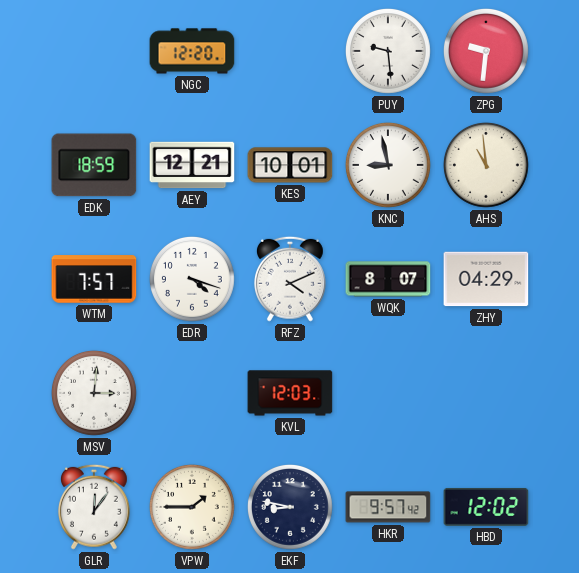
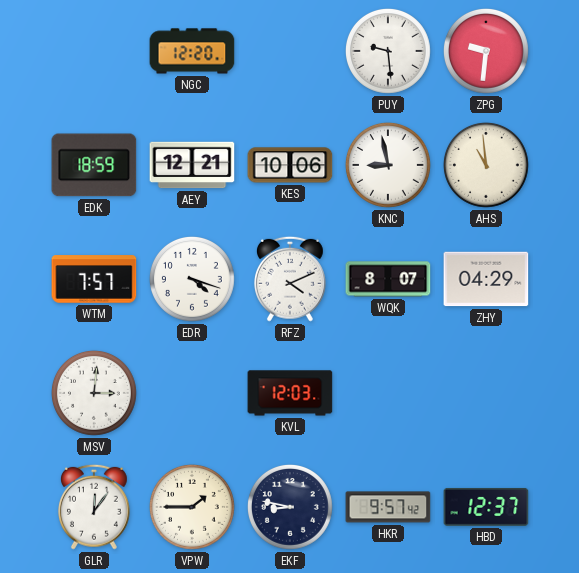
KES: 10:01 -> 10:06
HBD: 12:02 -> 12:37
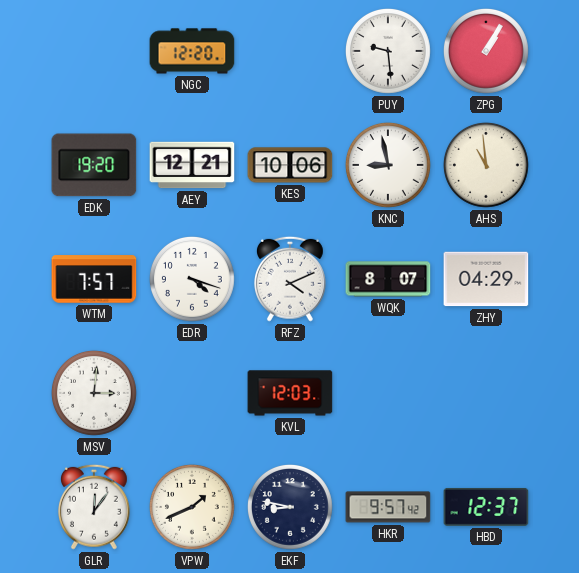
ZPG: 9:31 -> 1:05
EDK: 18:59 -> 19:20
VPW: 1:45 -> 1:41
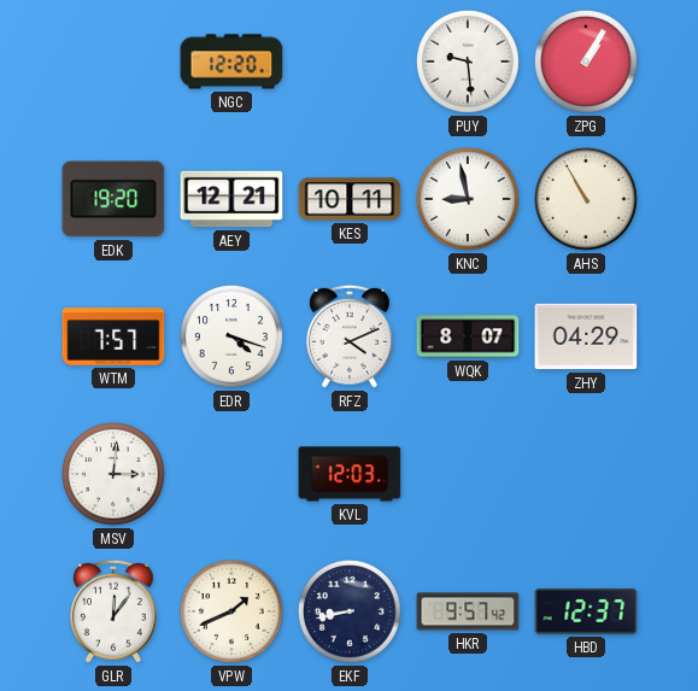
KES: 10:06 -> 10:11
AHS: 10:59 -> 10:55
EKF: 8:47 -> 8:43
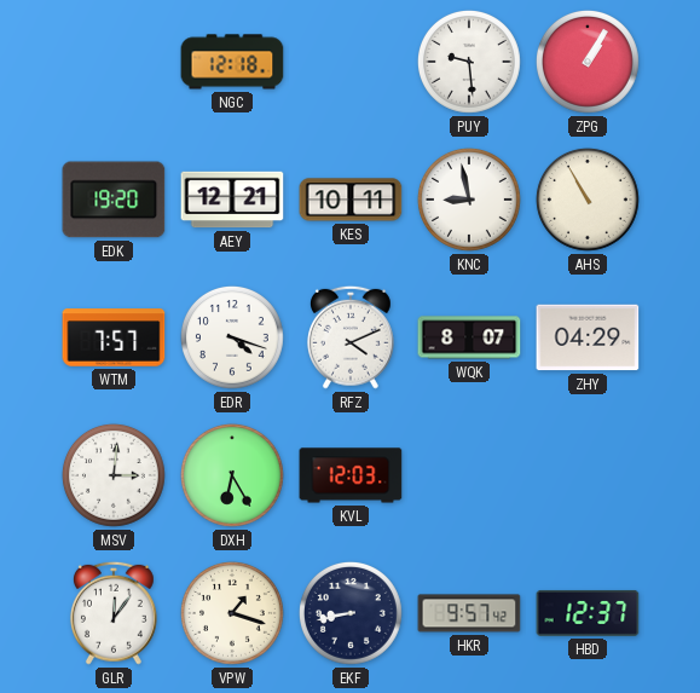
NGC: 12:20 -> 12:18
DXH: none -> 6:25
VPW: 1:41 -> 1:18
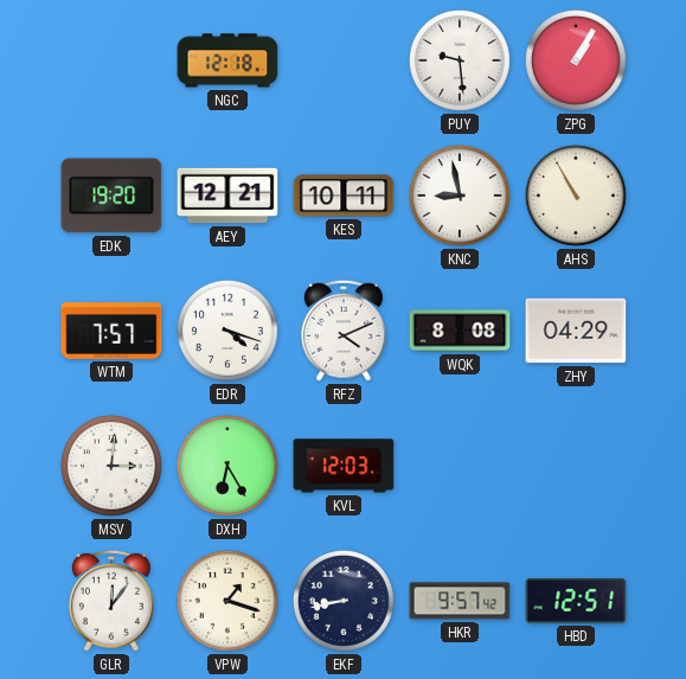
WQK: 8:07 -> 8:08
HBD: 12:37 -> 12:51
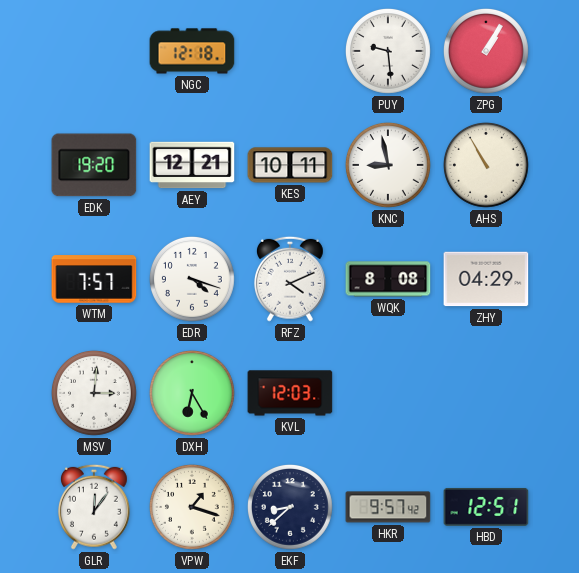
EKF: 8:43 -> 8:38
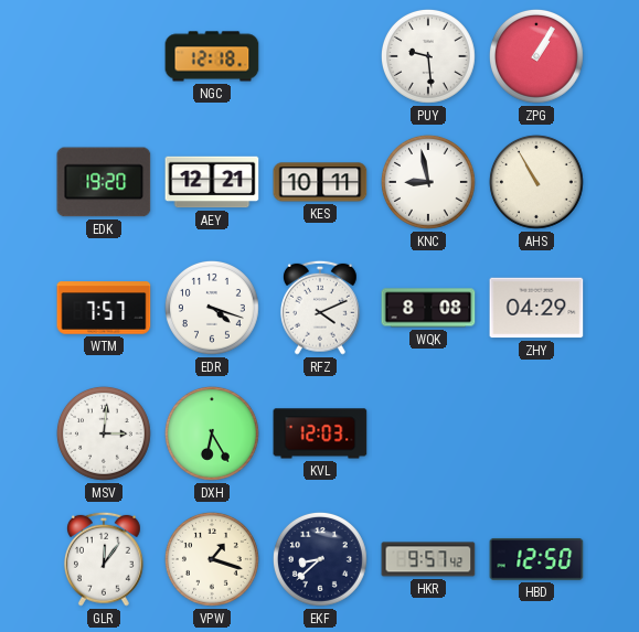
HBD: 12:51 -> 12:50
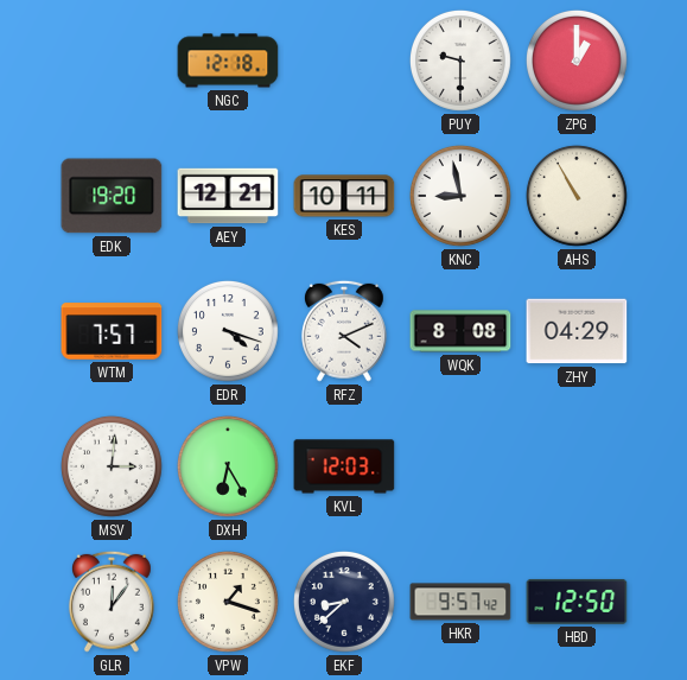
PUY: 9:29 -> 9:30
ZPG: 1:05 -> 1:00
